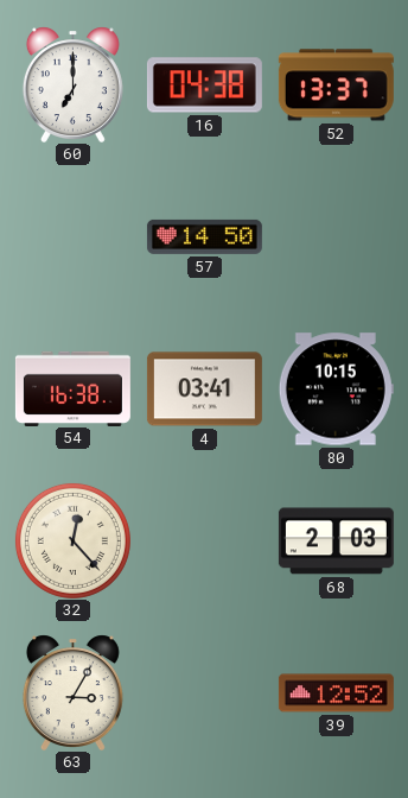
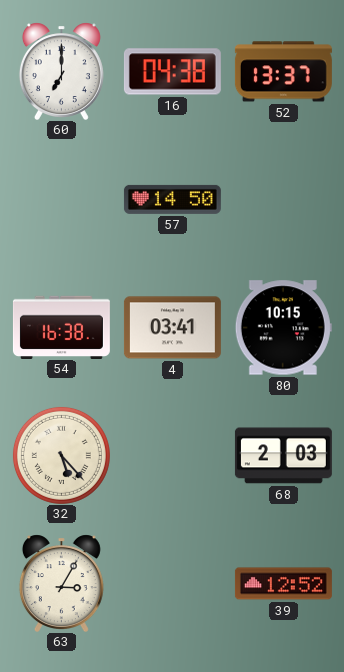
32: 12:23 -> 5:23
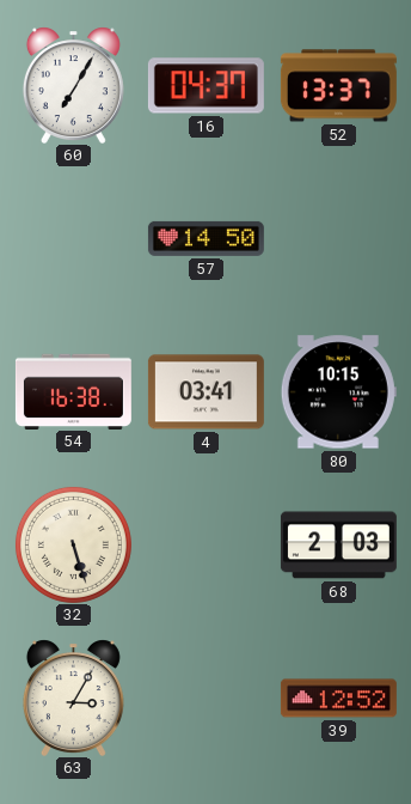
60: 7:00 -> 7:05
16: 04:38 -> 04:37
32: 5:23 -> 5:27
